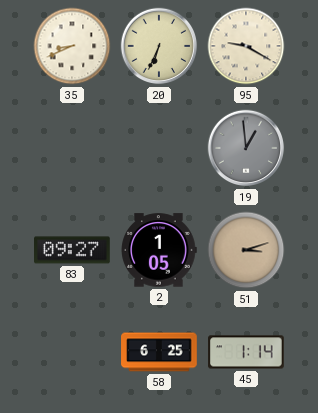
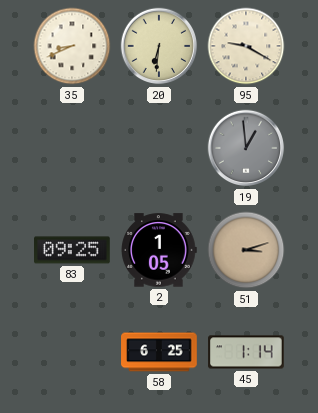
20: 6:34 -> 6:31
83: 09:27 -> 09:25
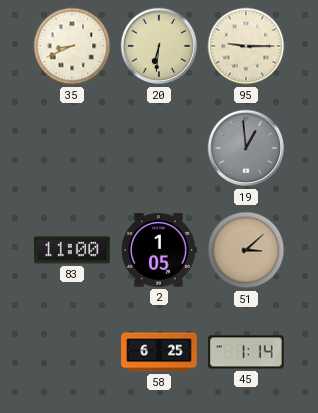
95: 9:20 -> 9:15
83: 09:25 -> 11:00
51: 3:12 -> 3:08
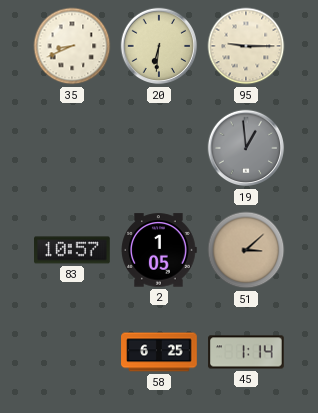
83: 11:00 -> 10:57
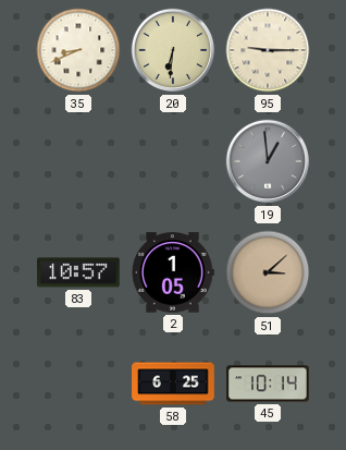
45: 1:14 -> 10:14
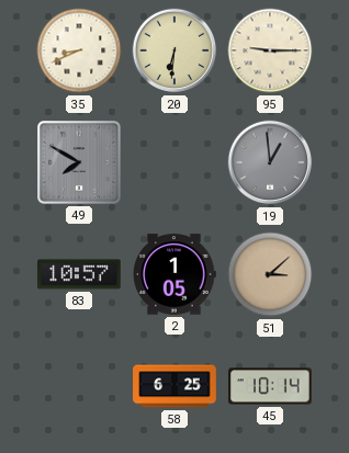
49: none -> 7:50
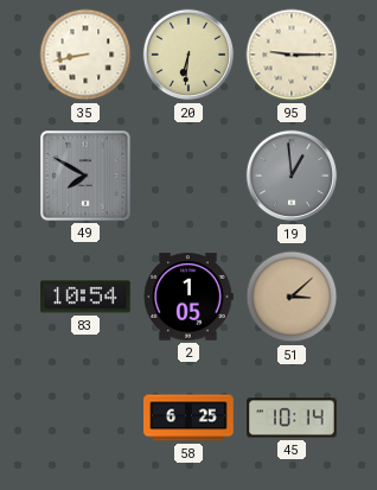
35: 8:41 -> 8:43
83: 10:57 -> 10:54
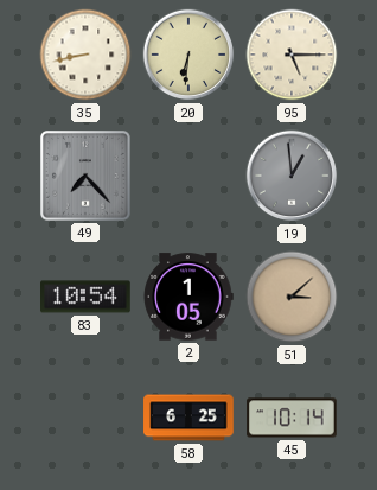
95: 9:15 -> 5:15
49: 7:50 -> 7:23
